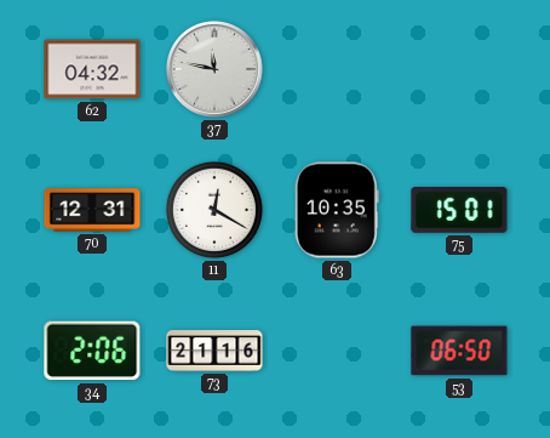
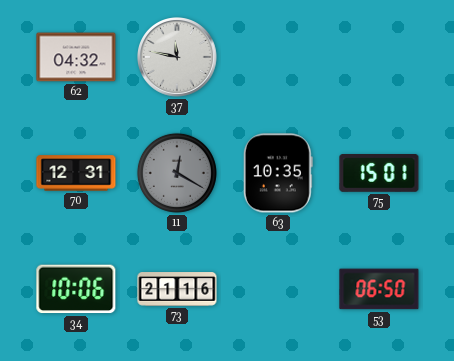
11 dial: white -> grey
34: 2:06 -> 10:06
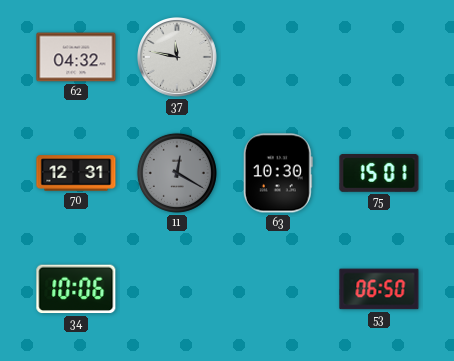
63: 10:35 -> 10:30
73: 21:16 -> none
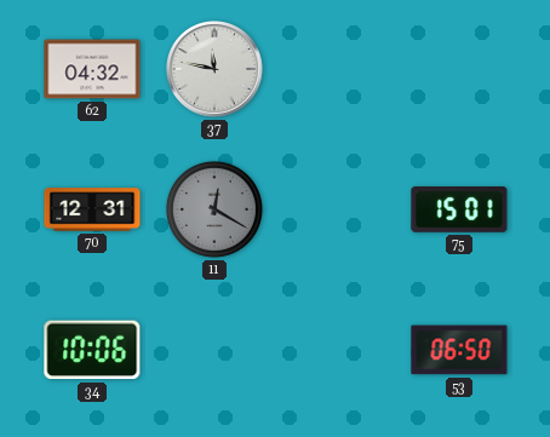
63: 10:30 -> none
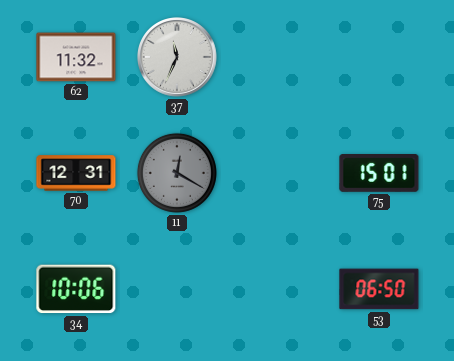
62: 04:32 -> 11:32
37: 11:47 -> 11:34
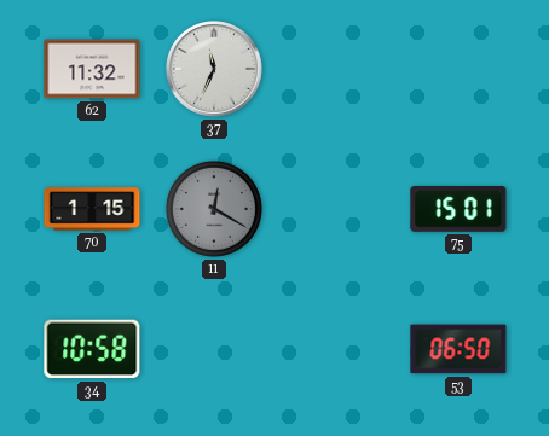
70: 12:31 -> 1:15
34: 10:06 -> 10:58
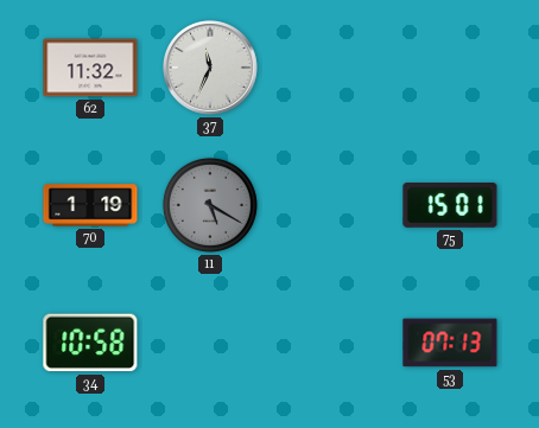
70: 1:15 -> 1:19
11: 12:20 -> 5:20
53: 06:50 -> 07:13
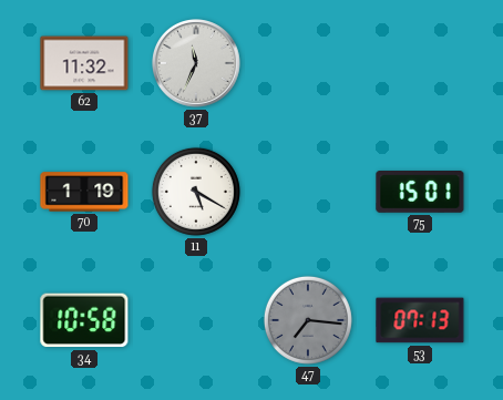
11 dial: grey -> white
47: none -> 7:16
